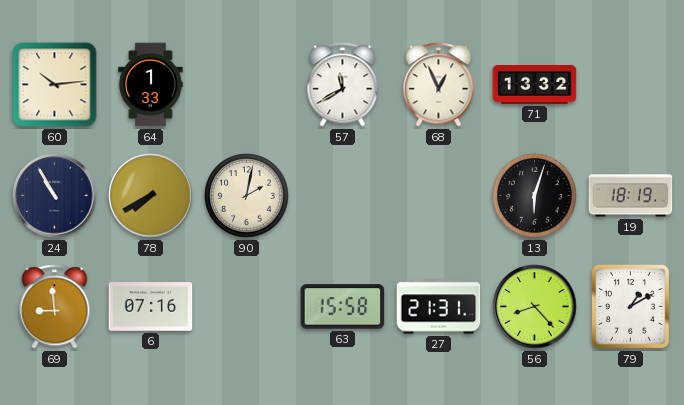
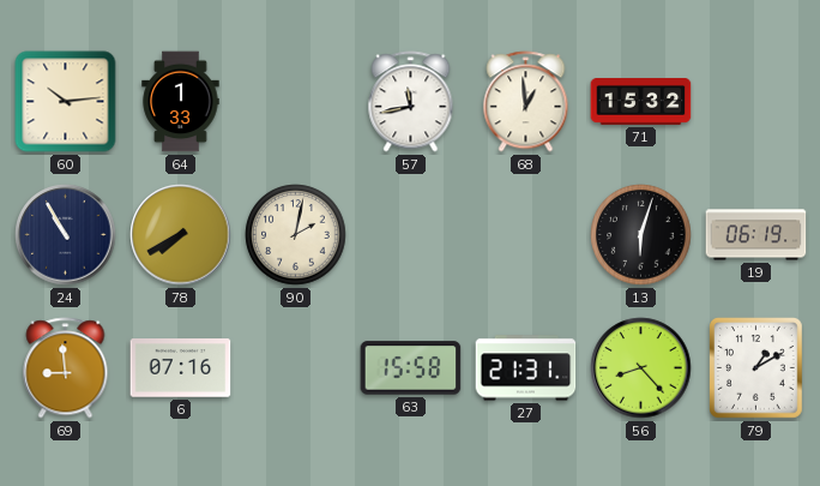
57: 11:40 -> 11:43
68: 12:56 -> 12:59
71: 13:32 -> 15:32
19: 18:19 -> 06:19
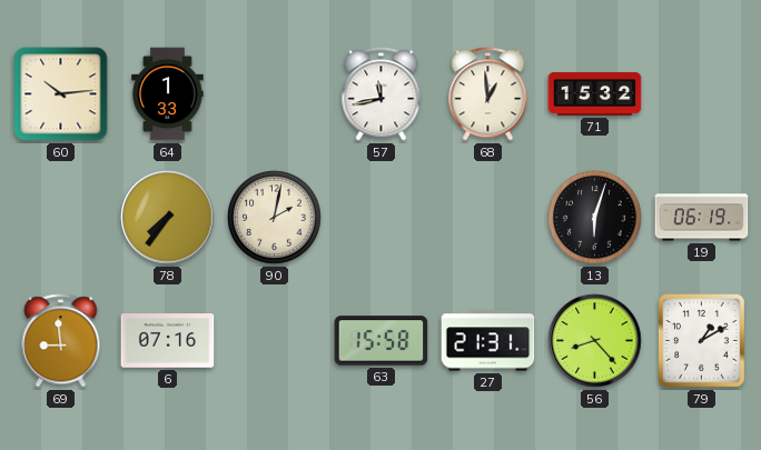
24: 10:55 -> none
78: 7:40 -> 7:36
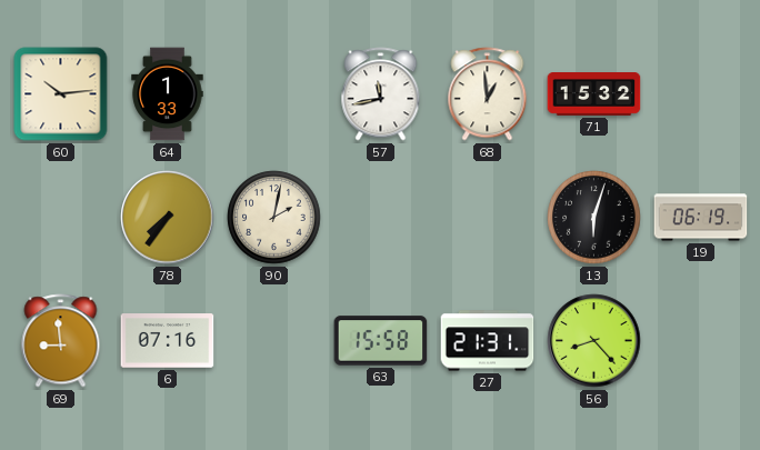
79: 1:10 -> none
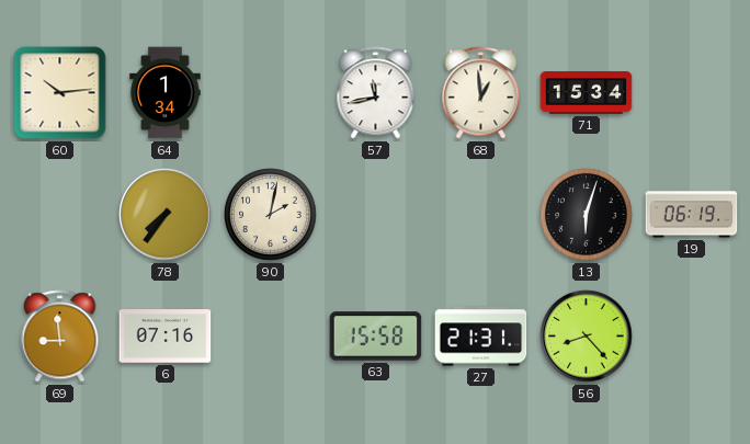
64: 1:33 -> 1:34
71: 15:32 -> 15:34
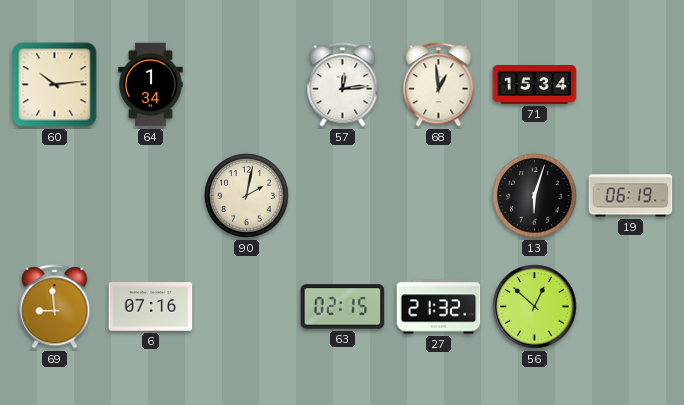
57: 11:43 -> 12:14
78: 7:36 -> none
63: 15:58 -> 02:15
27: 21:31 -> 21:32
56: 8:23 -> 12:52
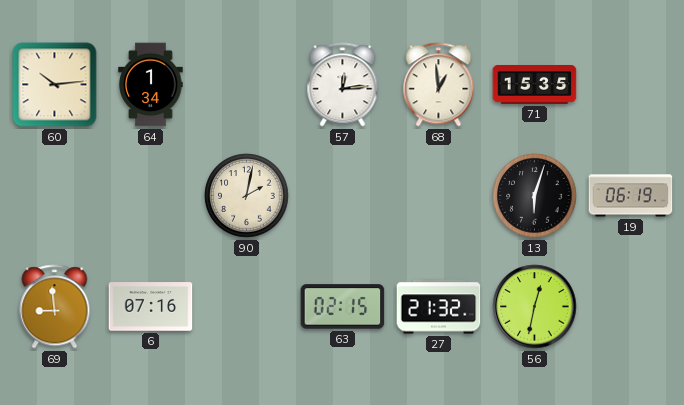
71: 15:34 -> 15:35
56: 12:52 -> 12:32
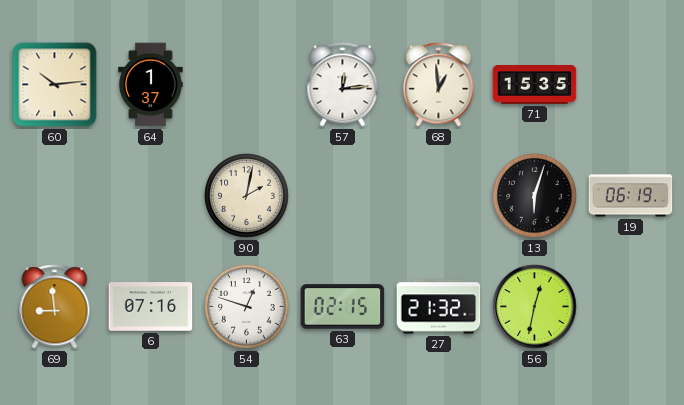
64: 1:34 -> 1:37
54: none -> 12:48
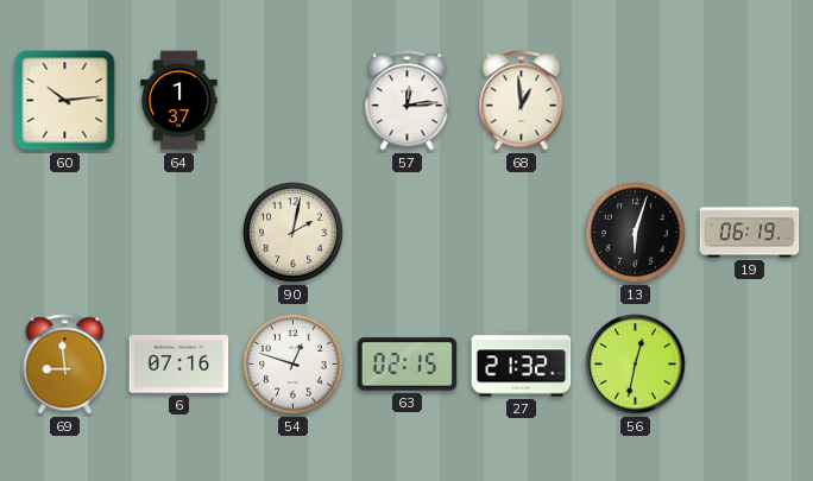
71: 15:35 -> none
